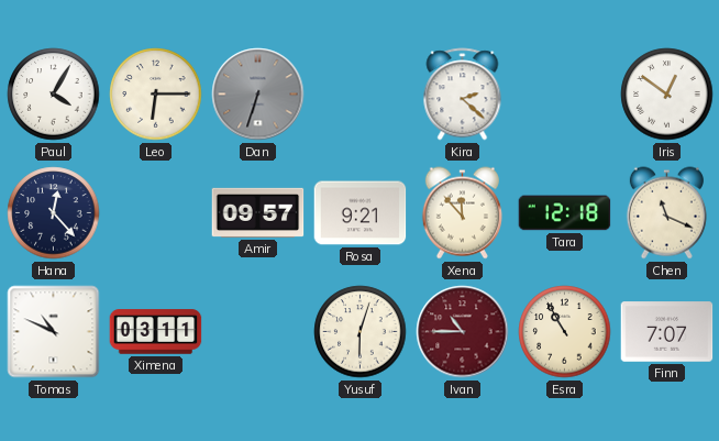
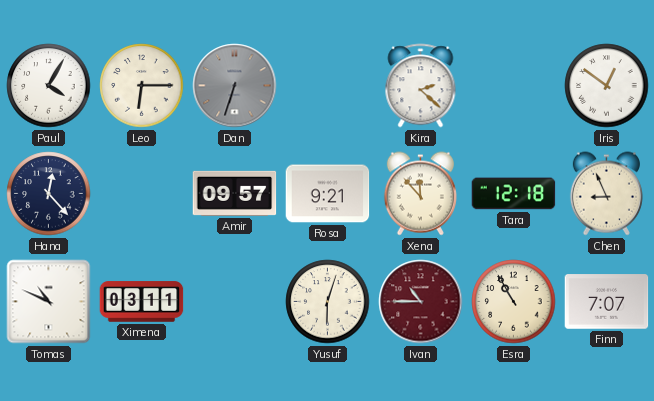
Chen: 11:19 -> 8:56
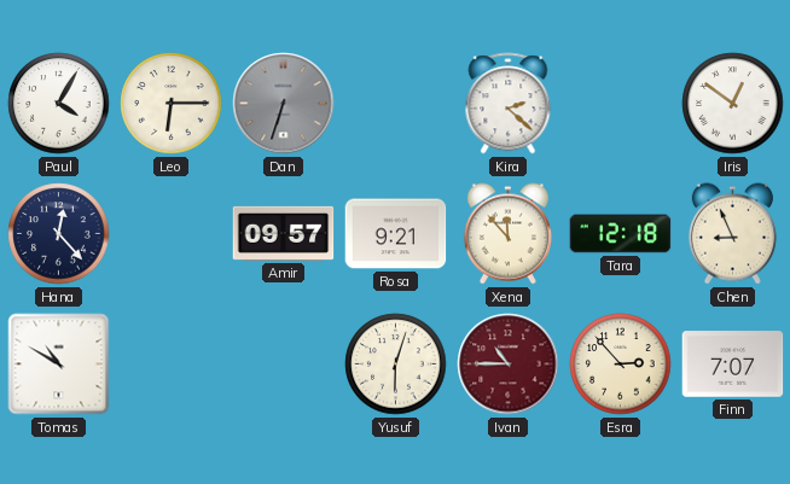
Tomas: 10:49 -> 10:50
Ximena: 03:11 -> none
Esra: 10:55 -> 2:53
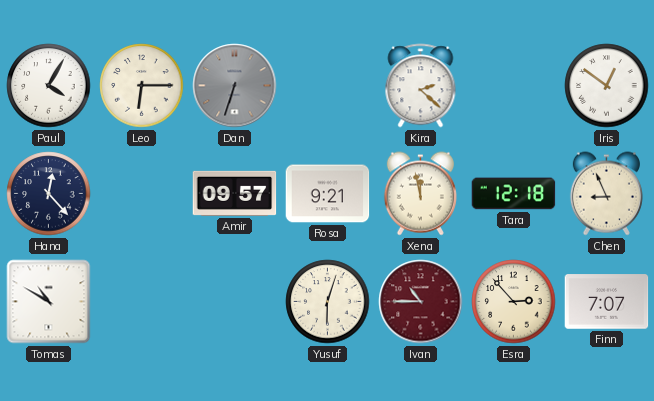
Xena: 11:53 -> 11:58
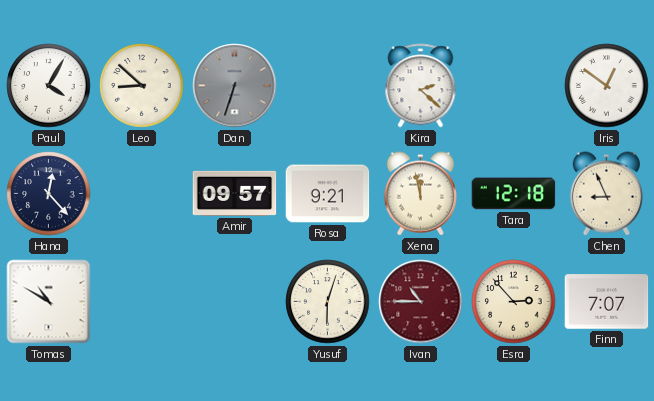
Leo: 6:15 -> 8:52
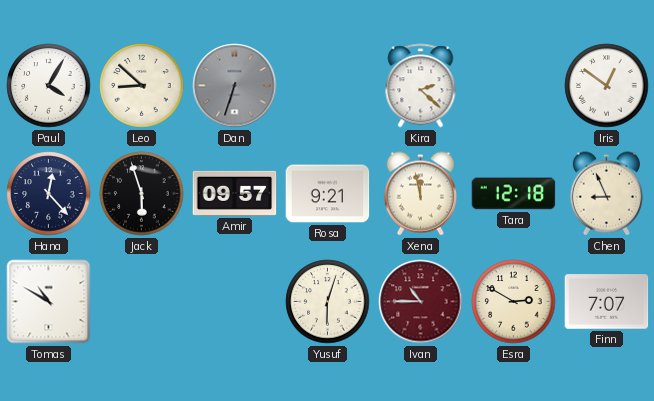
Jack: none -> 5:57
Esra: 2:53 -> 2:50
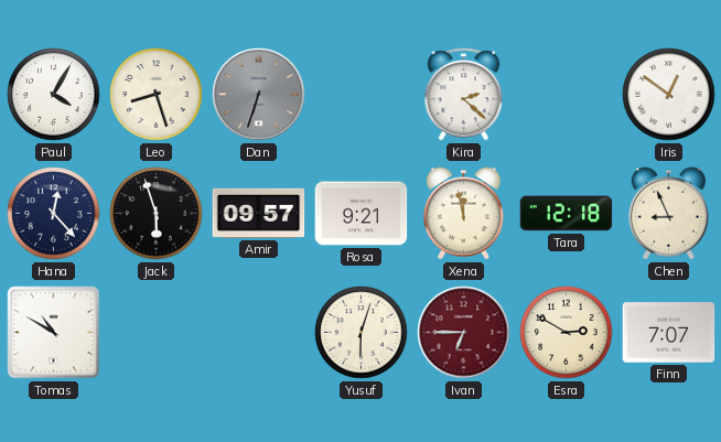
Leo: 8:52 -> 8:27
Ivan: 10:45 -> 6:45
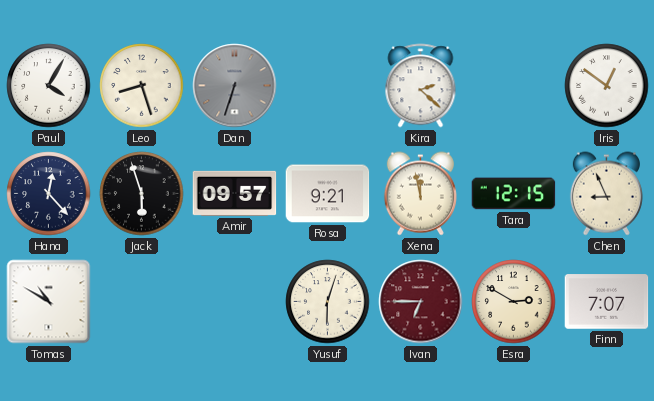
Tara: 12:18 -> 12:15
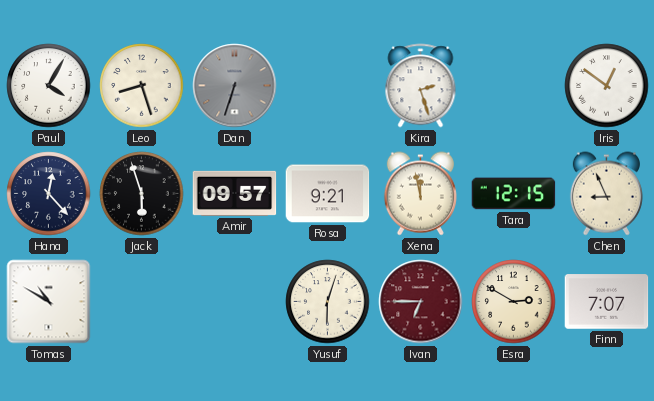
Kira: 2:22 -> 2:27
